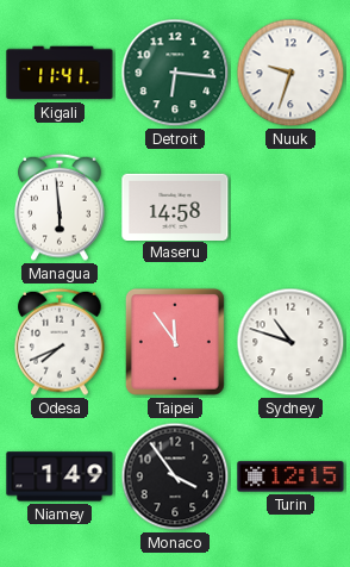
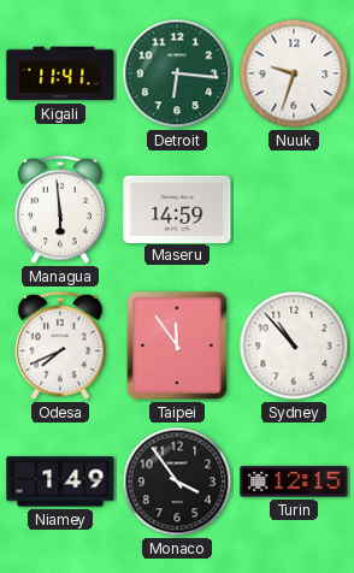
Maseru: 14:58 -> 14:59
Sydney: 10:48 -> 10:53
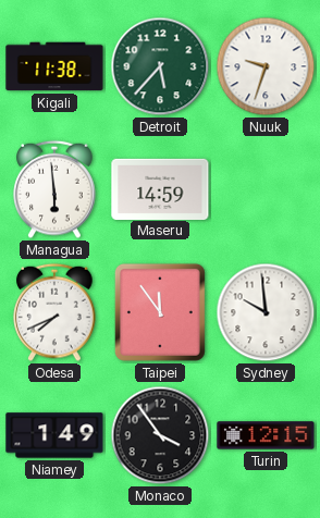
Kigali: 11:41 -> 11:38
Detroit: 6:16 -> 5:37
Sydney: 10:53 -> 9:59
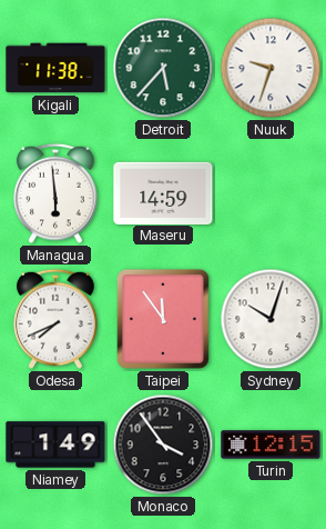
Sydney: 9:59 -> 10:03
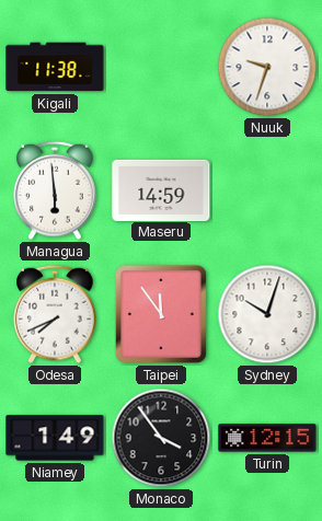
Detroit: 5:37 -> none
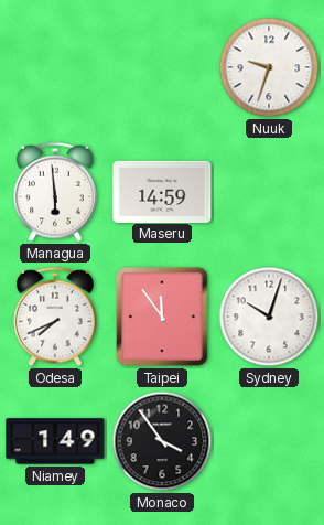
Kigali: 11:38 -> none
Turin: 12:15 -> none
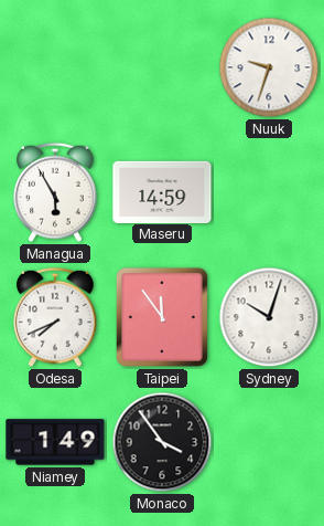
Managua: 5:59 -> 5:55
